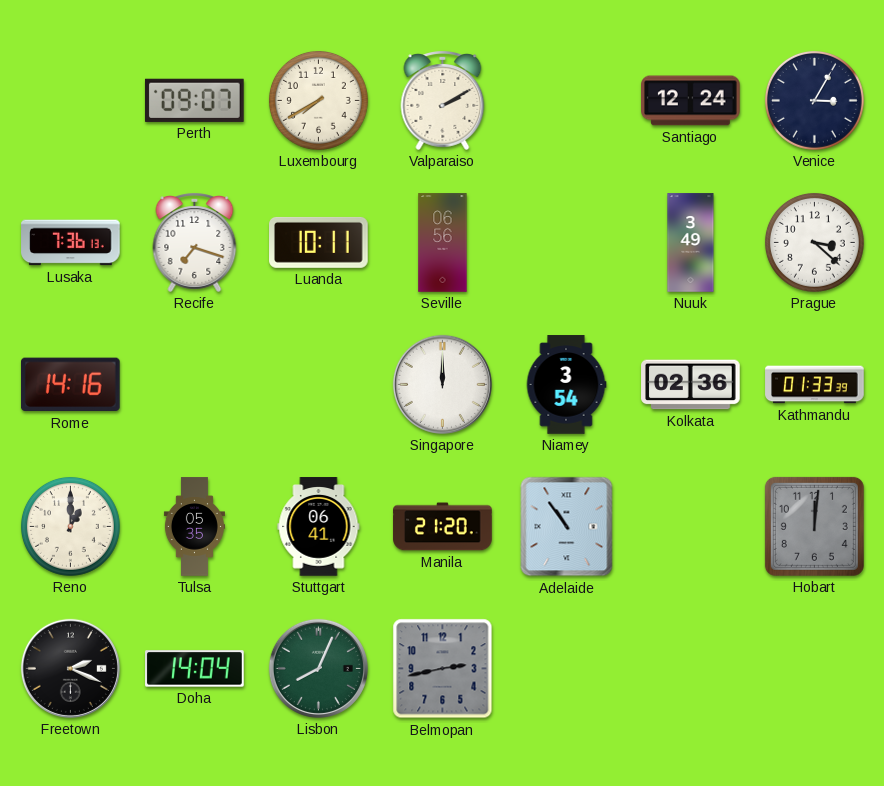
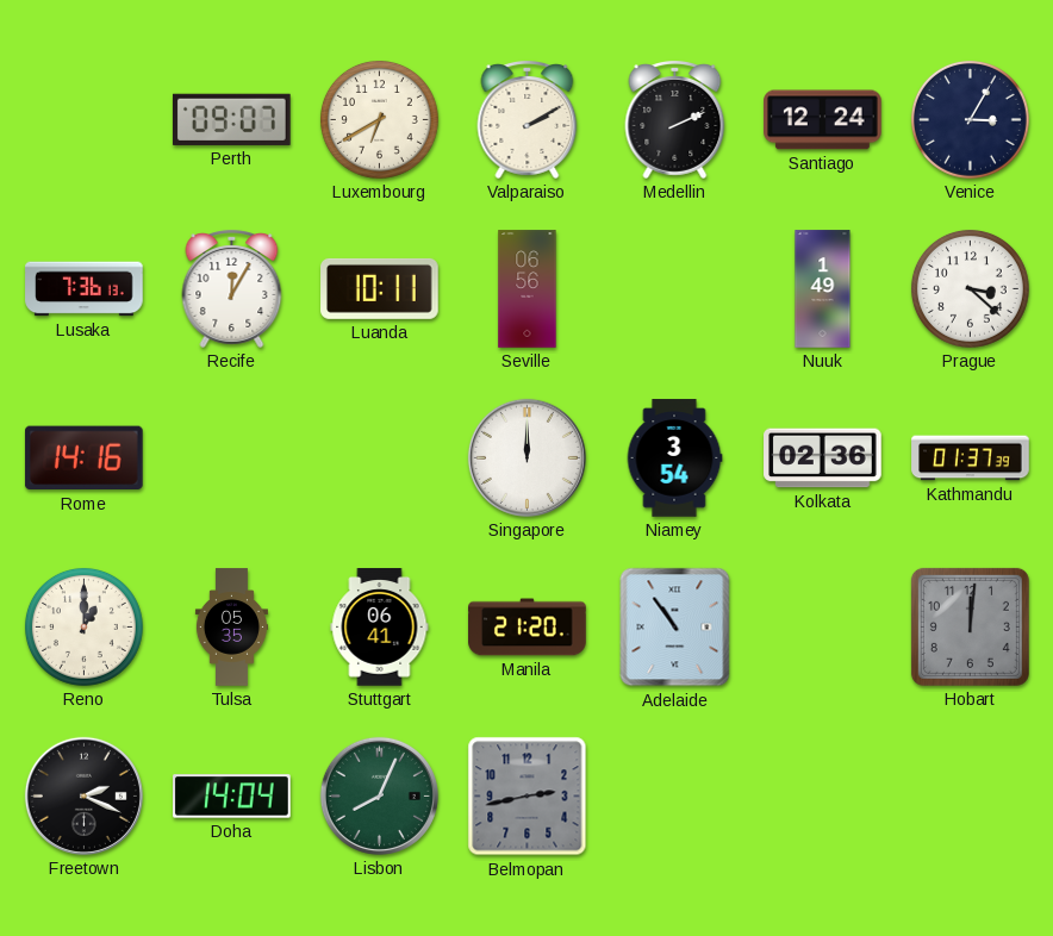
Luxembourg: 7:40 -> 6:40
Medellin: none -> 2:11
Recife: 7:18 -> 12:05
Nuuk: 3:49 -> 1:49
Kathmandu: 01:33 -> 01:37
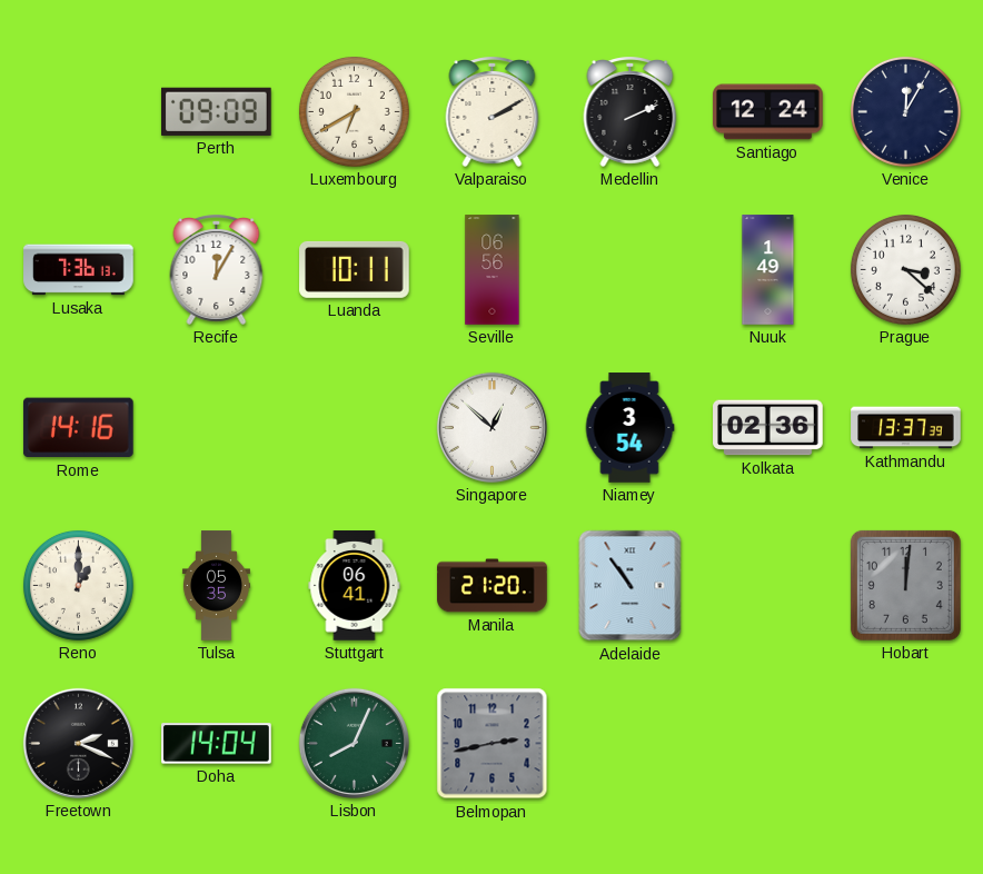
Perth: 09:07 -> 09:09
Venice: 3:05 -> 12:05
Singapore: 12:00 -> 12:52
Kathmandu: 01:37 -> 13:37
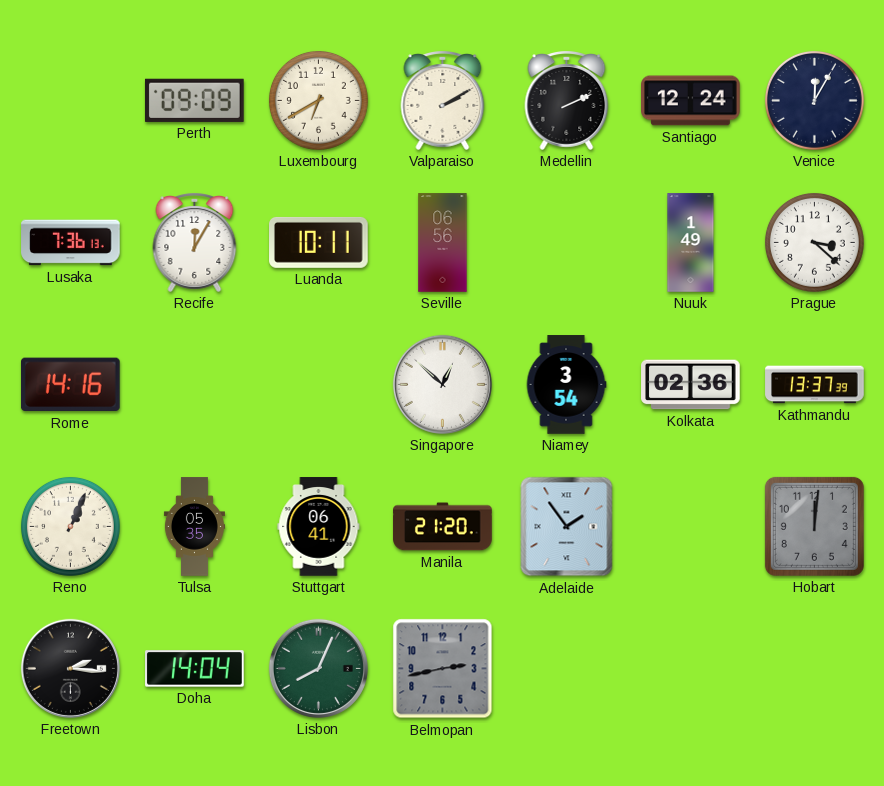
Reno: 1:00 -> 1:04
Adelaide: 10:54 -> 1:54
Freetown: 2:19 -> 2:16
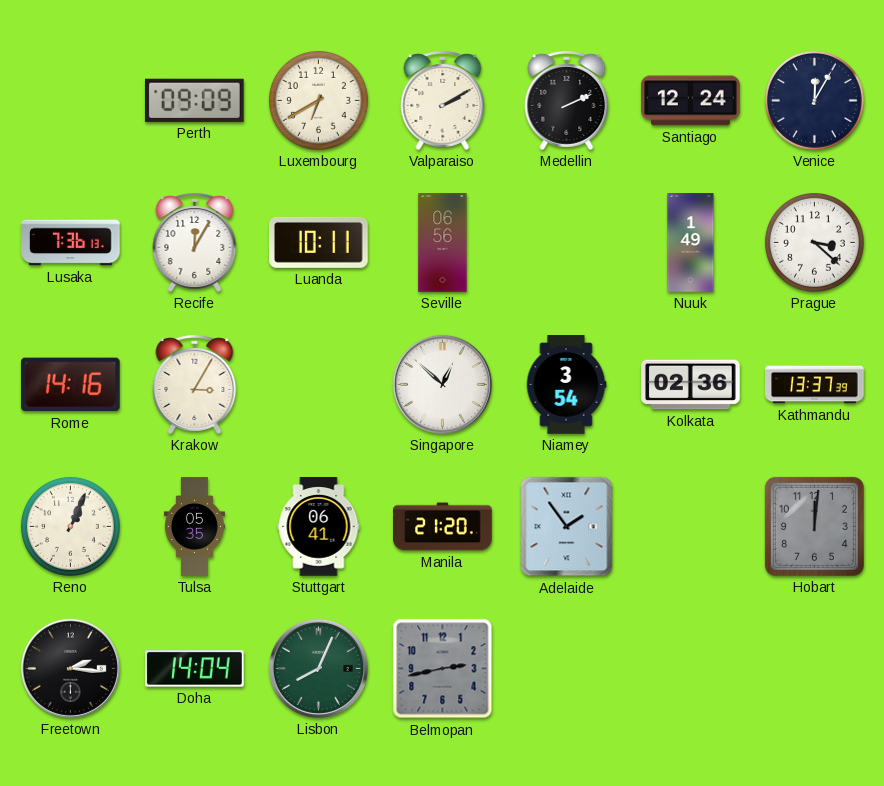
Krakow: none -> 3:05
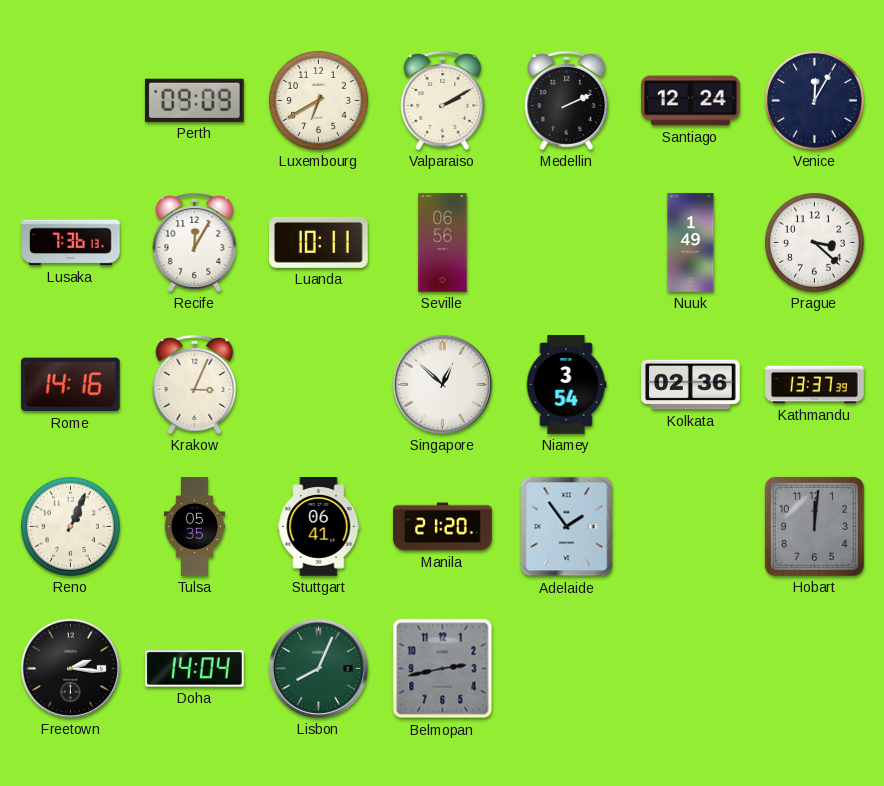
Krakow: 3:05 -> 3:04
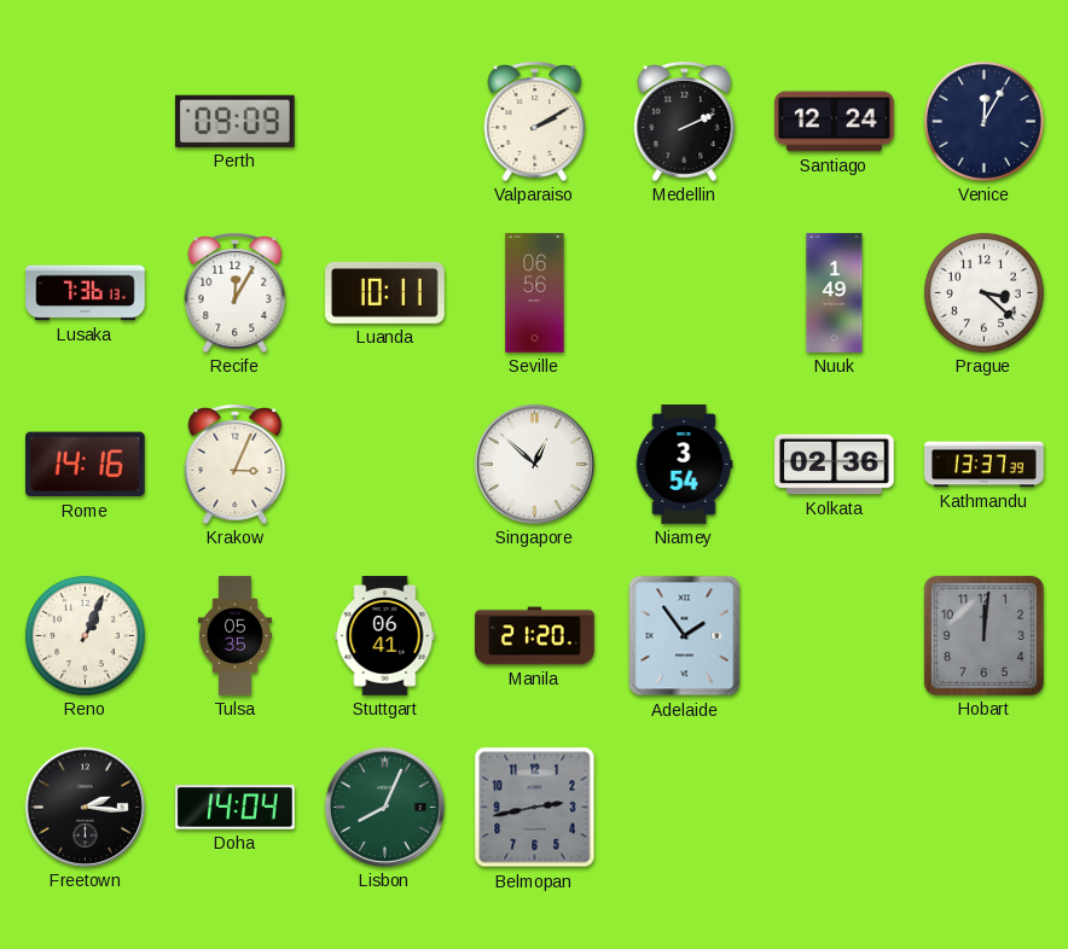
Luxembourg: 6:40 -> none
